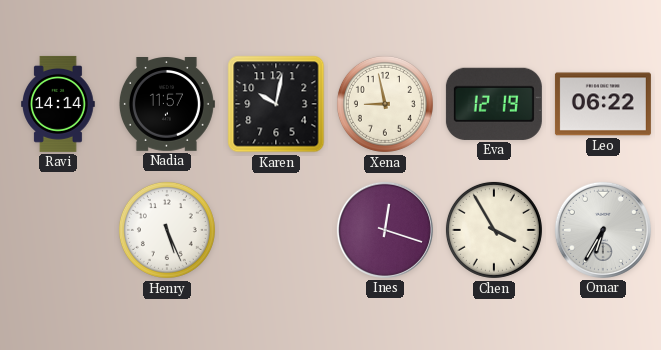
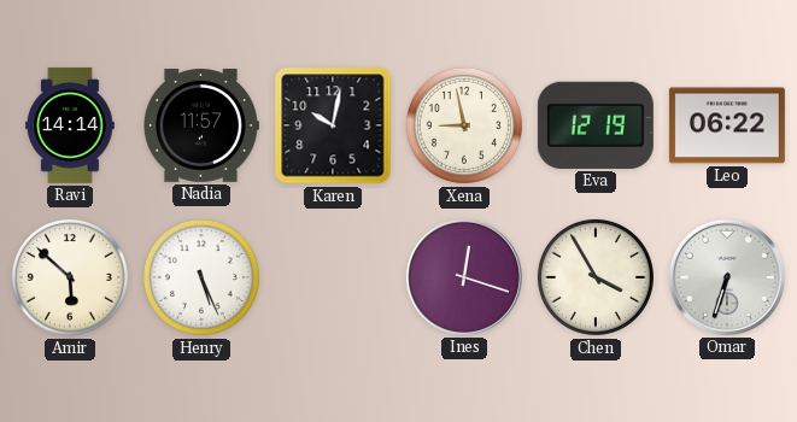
Amir: none -> 5:52
Omar: 6:35 -> 6:33
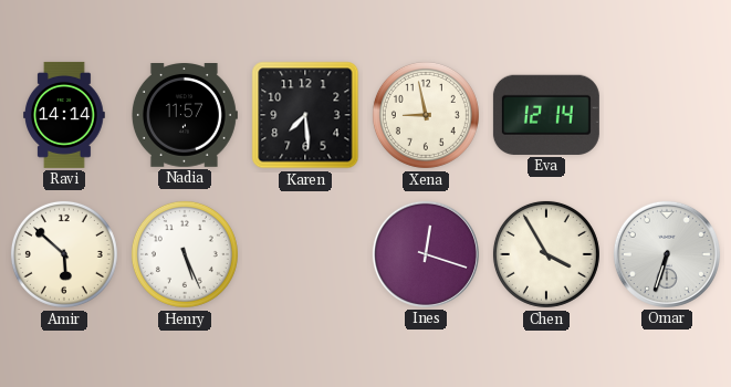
Karen: 10:02 -> 7:29
Eva: 12:19 -> 12:14
Leo: 06:22 -> none
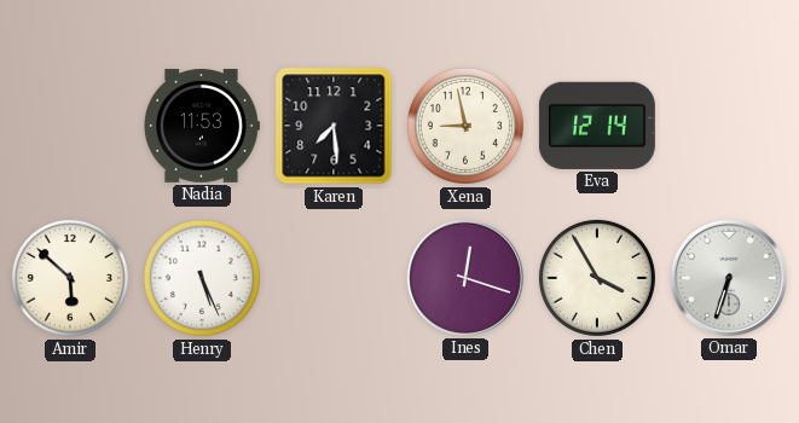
Ravi: 14:14 -> none
Nadia: 11:57 -> 11:53
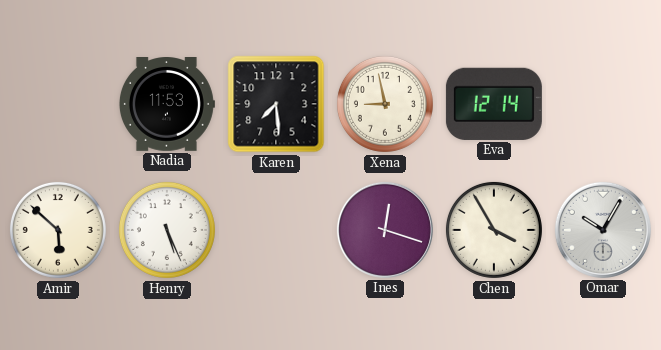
Omar: 6:33 -> 10:05
